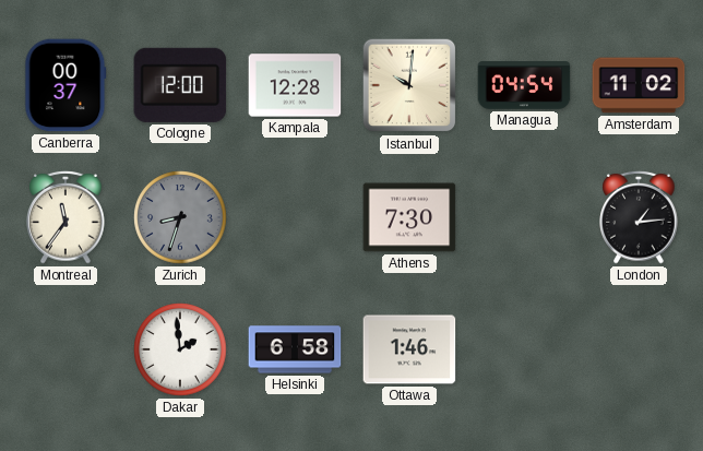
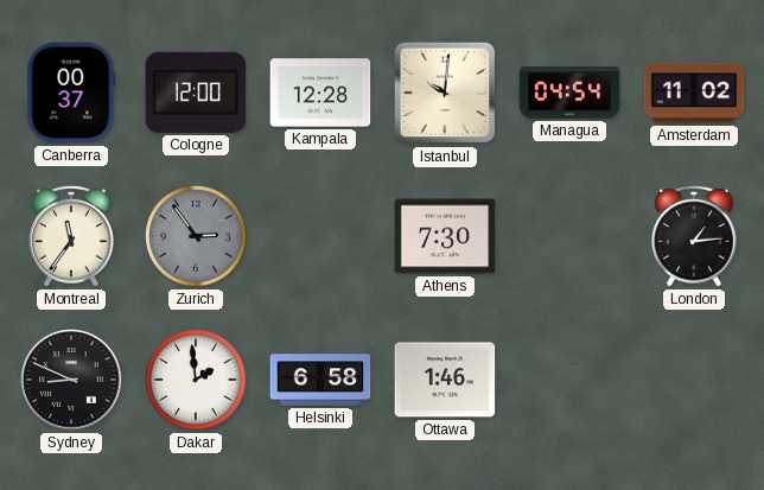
Zurich: 8:33 -> 2:54
Sydney: none -> 8:49
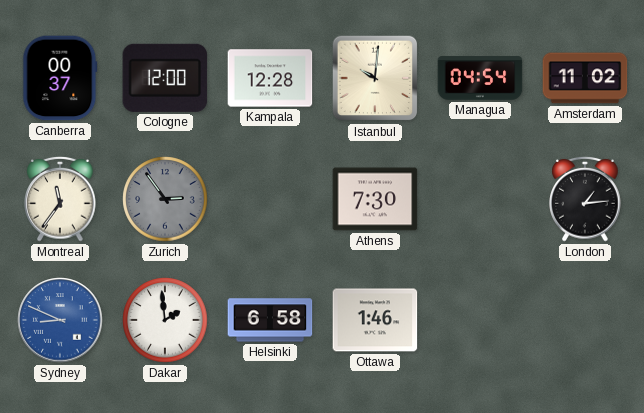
Sydney dial: black -> blue
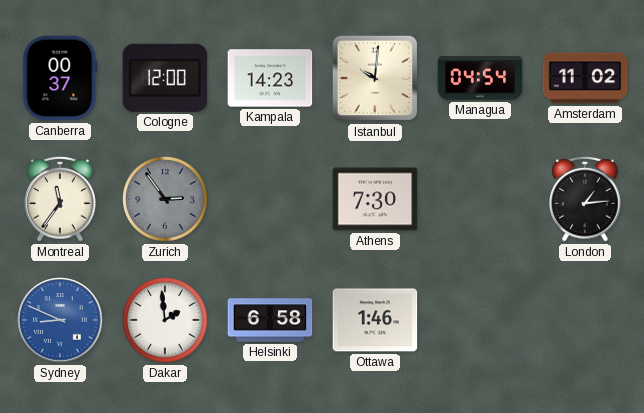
Kampala: 12:28 -> 14:23
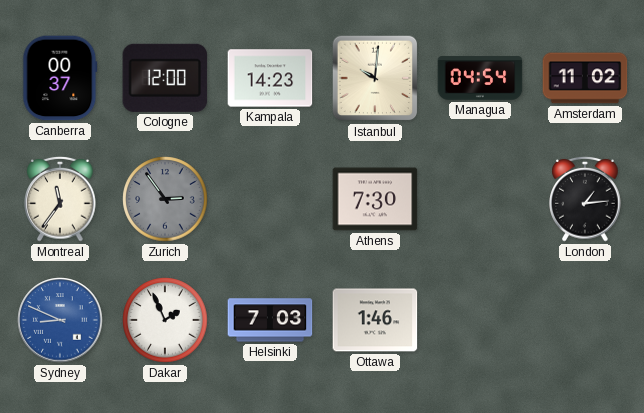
Dakar: 1:59 -> 1:56
Helsinki: 6:58 -> 7:03
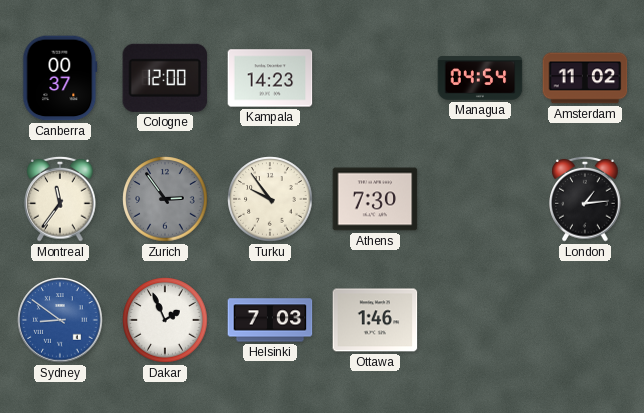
Istanbul: 10:01 -> none
Turku: none -> 9:54
Sydney: 8:49 -> 8:51
